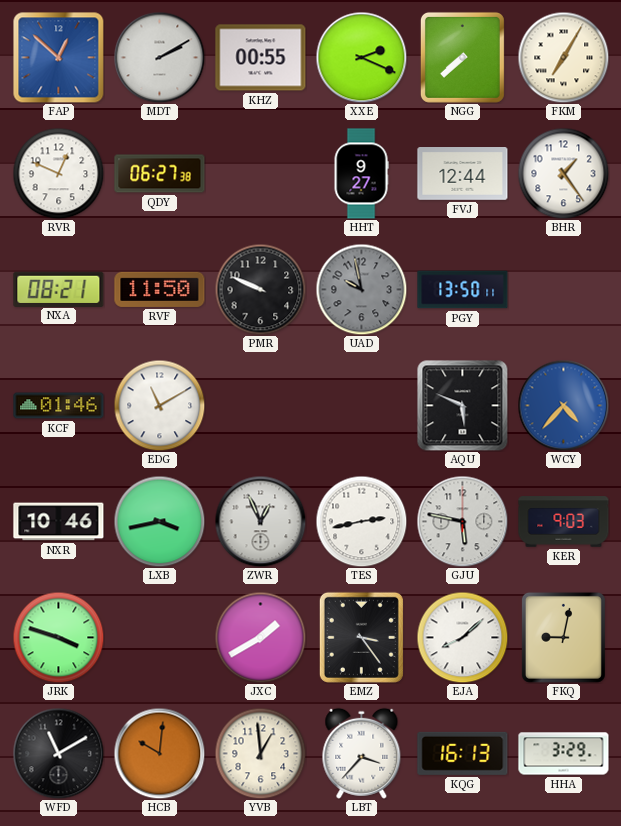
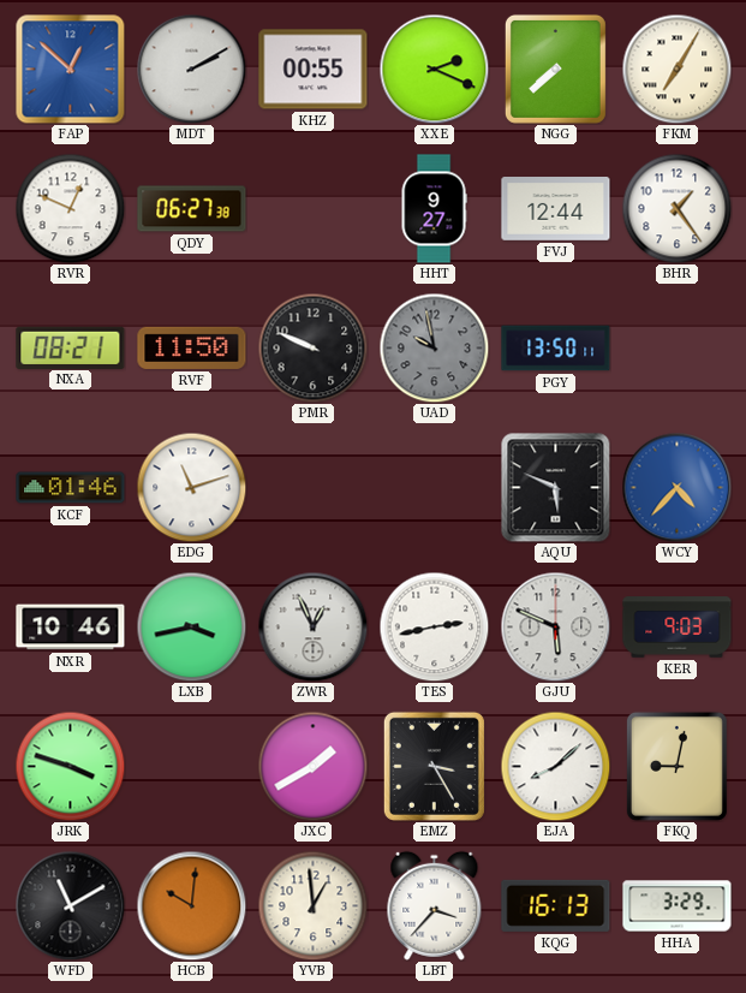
EDG: 11:10 -> 11:12
GJU: 5:47 -> 5:49
EMZ: 3:24 -> 3:25
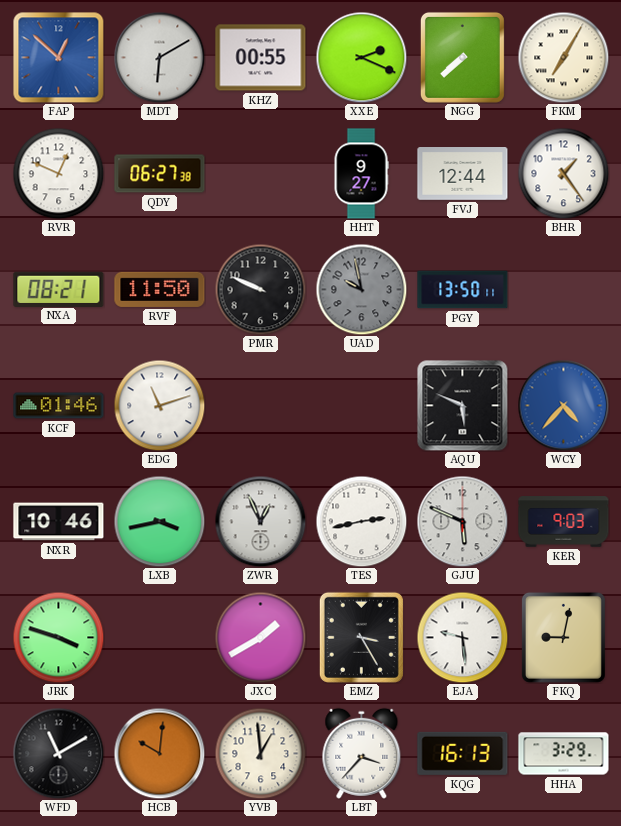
MDT: 2:10 -> 6:10
EJA: 8:08 -> 9:29
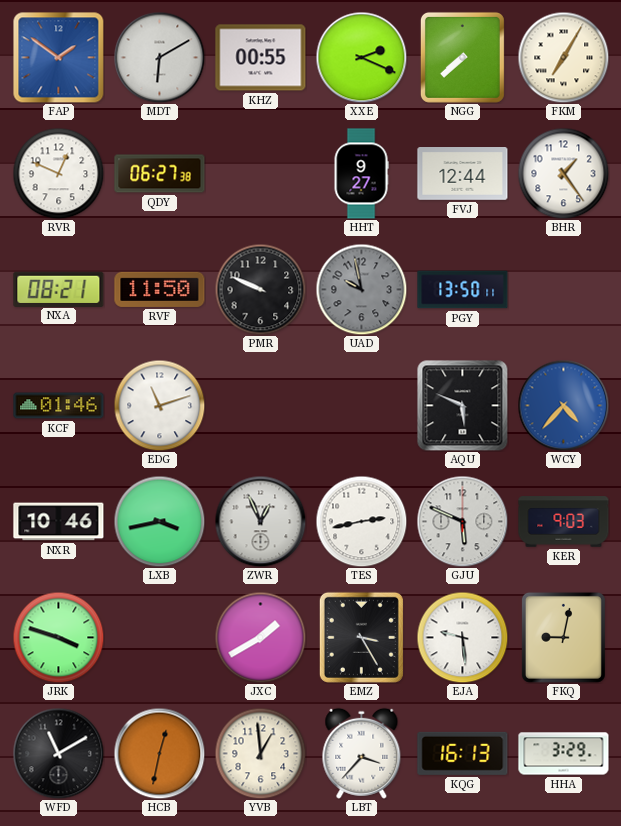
FAP: 12:52 -> 1:51
HCB: 10:01 -> 12:32
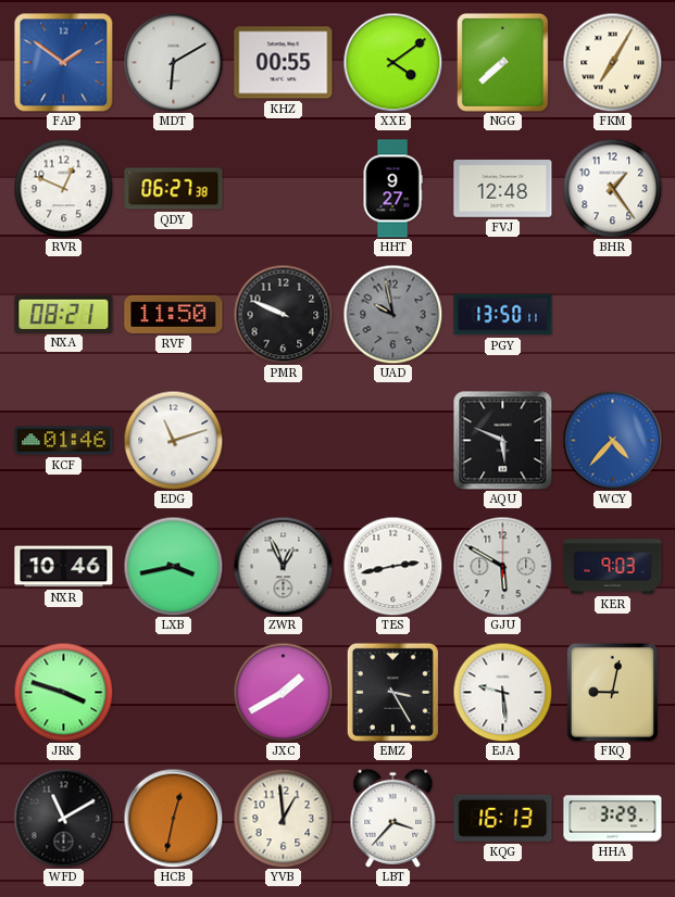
XXE: 2:19 -> 4:09
FVJ: 12:44 -> 12:48
GJU: 5:49 -> 5:50
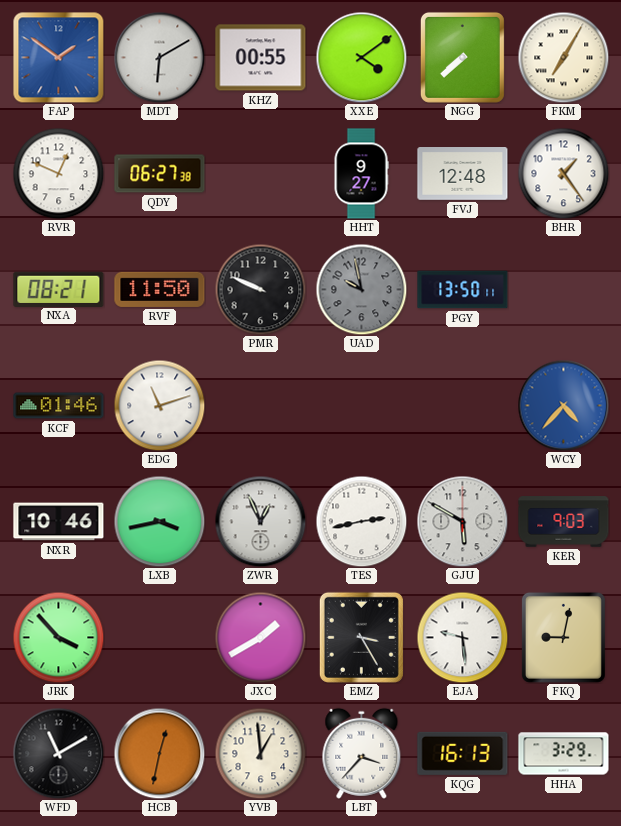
AQU: 5:49 -> none
JRK: 3:48 -> 3:53
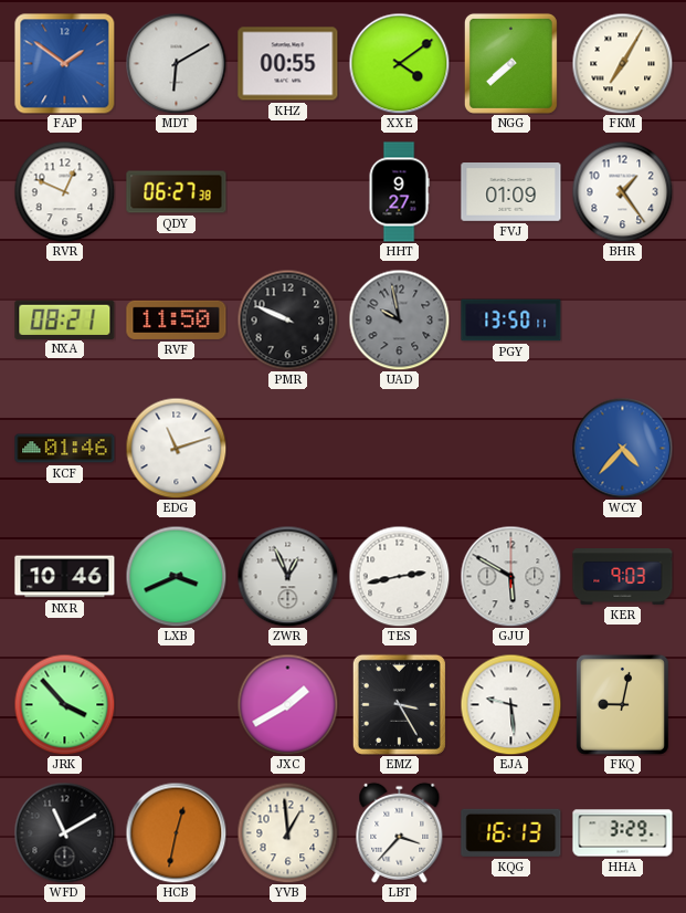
FVJ: 12:48 -> 01:09
LXB: 3:43 -> 3:41
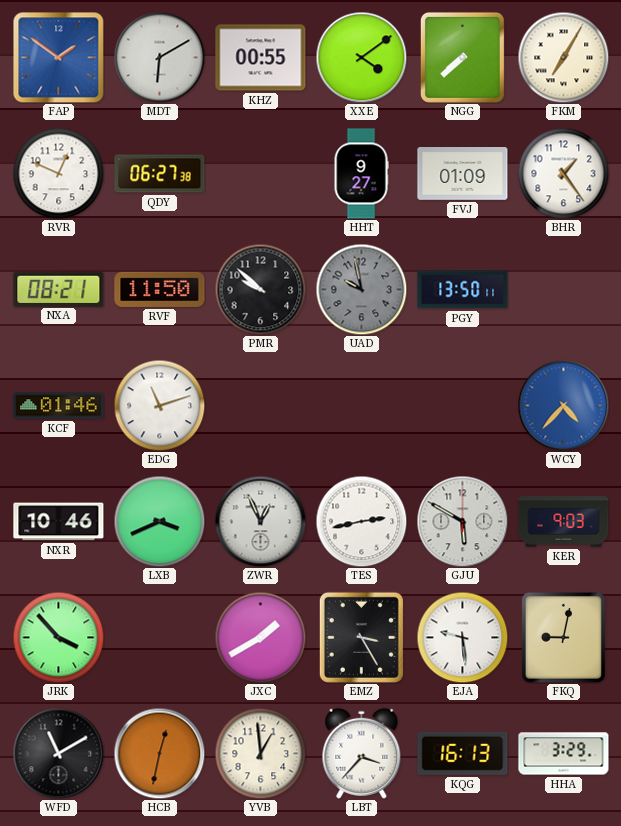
PMR: 9:49 -> 9:52
